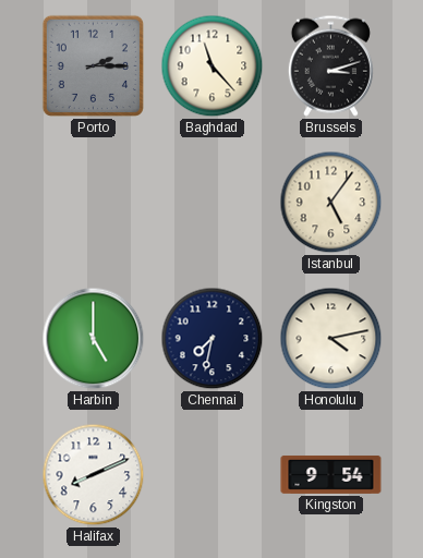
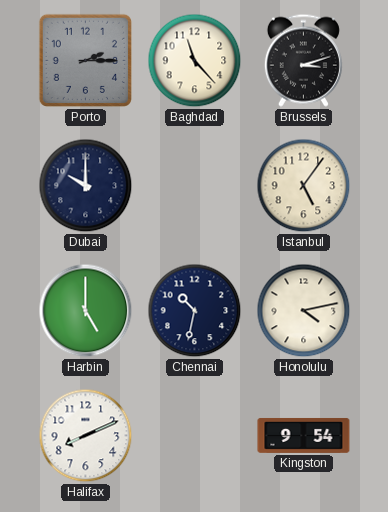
Dubai: none -> 10:00
Chennai: 7:32 -> 10:32
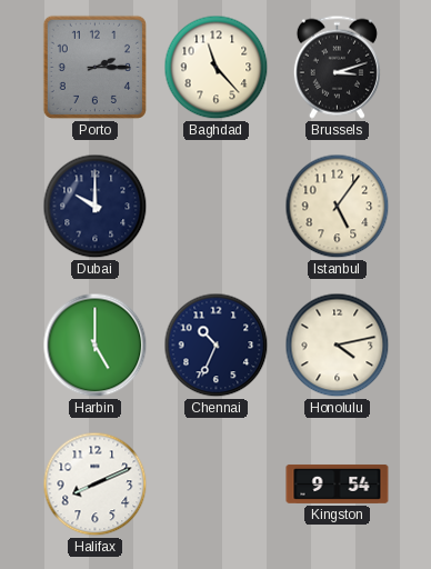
Chennai: 10:32 -> 10:34
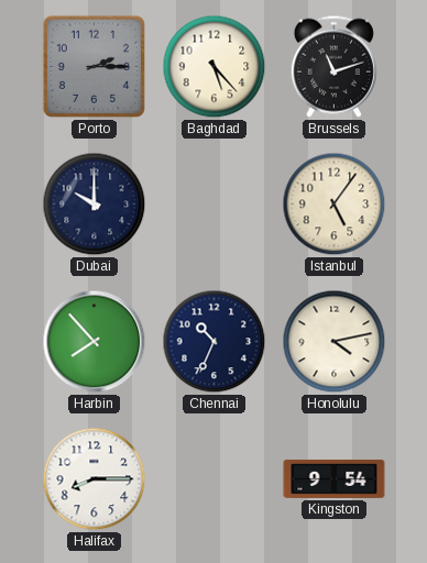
Baghdad: 11:23 -> 5:23
Brussels: 3:12 -> 11:12
Harbin: 5:00 -> 7:53
Halifax: 8:11 -> 8:15
